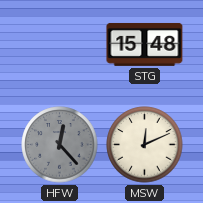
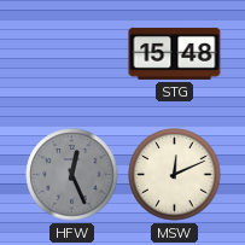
HFW: 12:23 -> 12:26
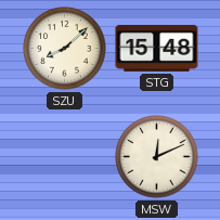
SZU: none -> 8:08
HFW: 12:26 -> none
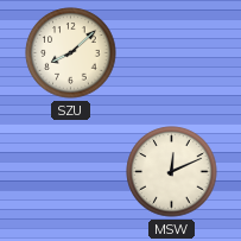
STG: 15:48 -> none
